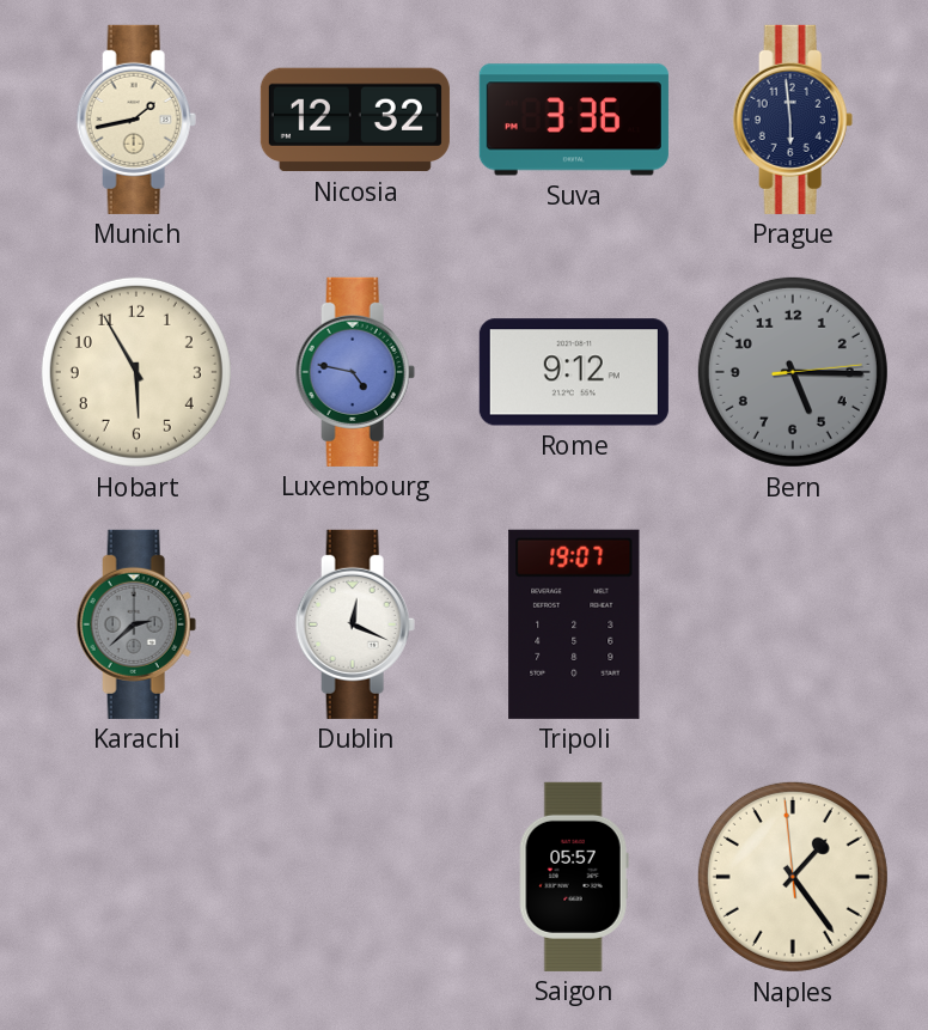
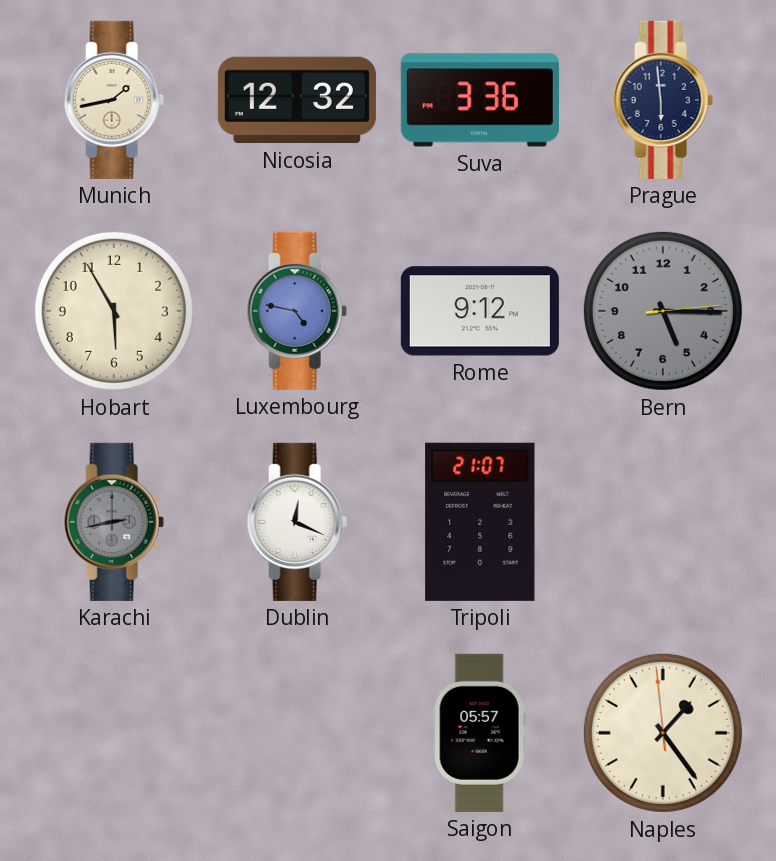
Karachi: 2:38 -> 2:43
Tripoli: 19:07 -> 21:07
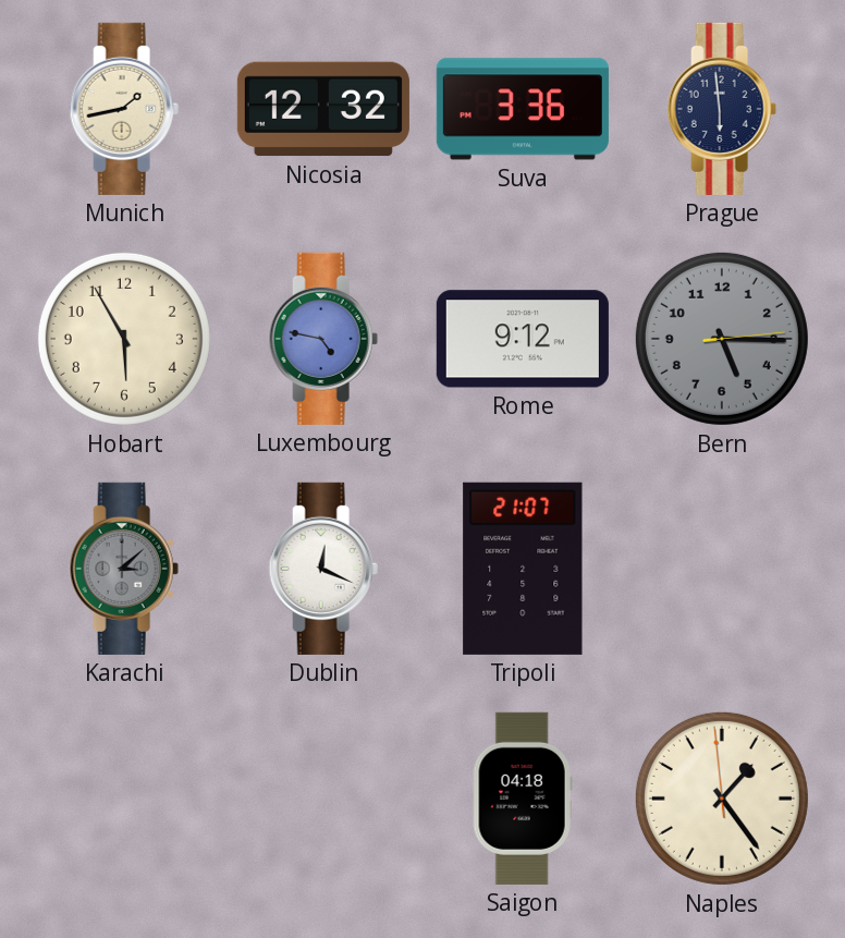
Karachi: 2:43 -> 3:08
Saigon: 05:57 -> 04:18
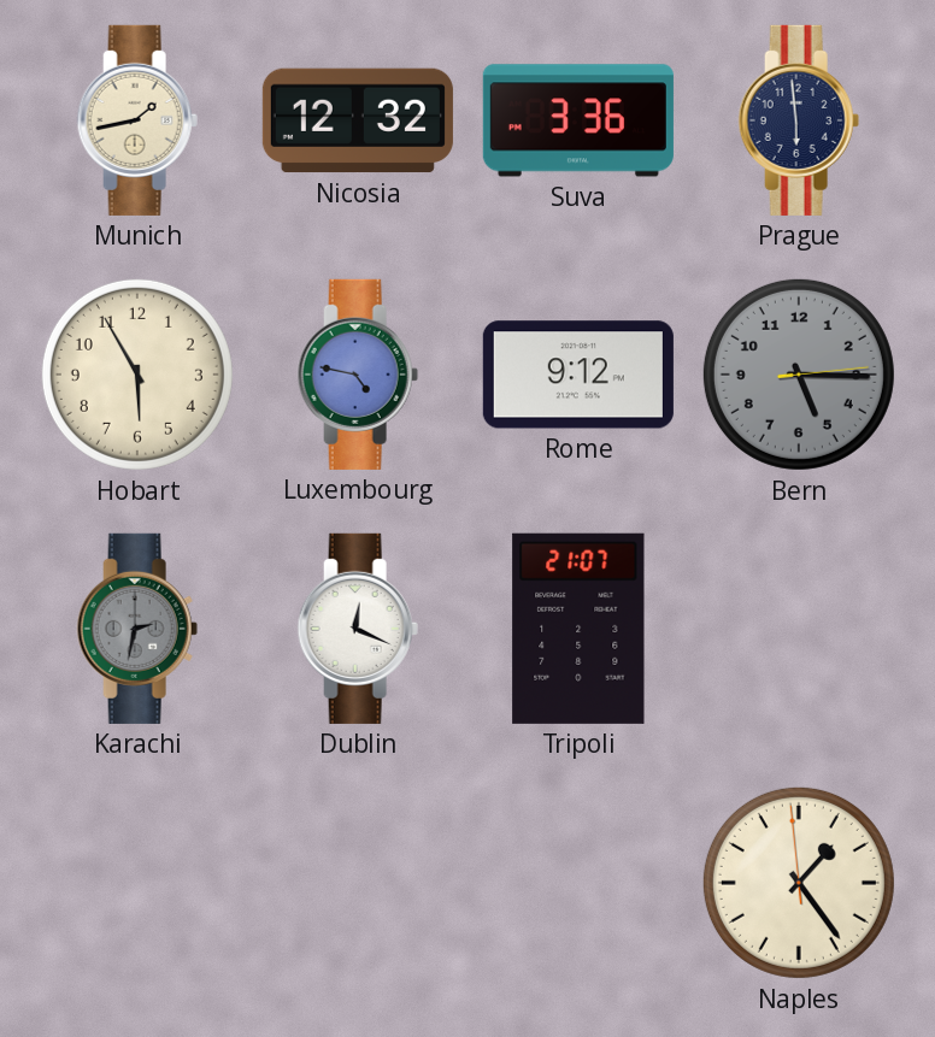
Karachi: 3:08 -> 2:32
Saigon: 04:18 -> none
